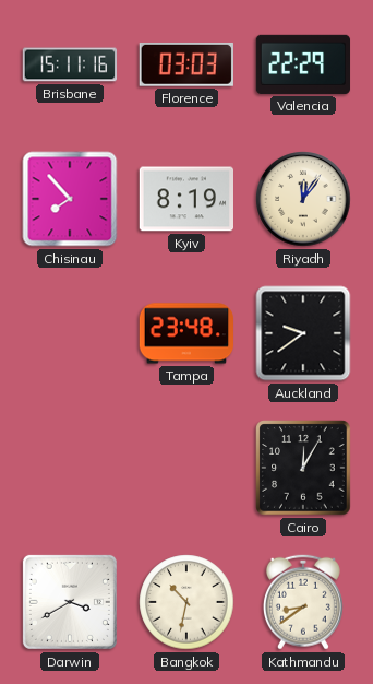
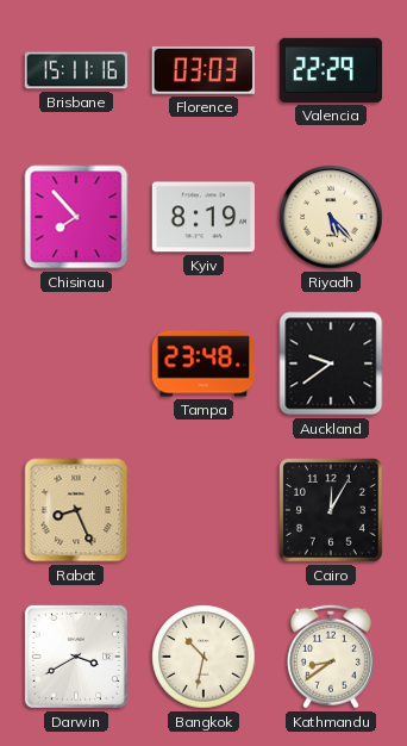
Riyadh: 12:06 -> 5:23
Rabat: none -> 8:26
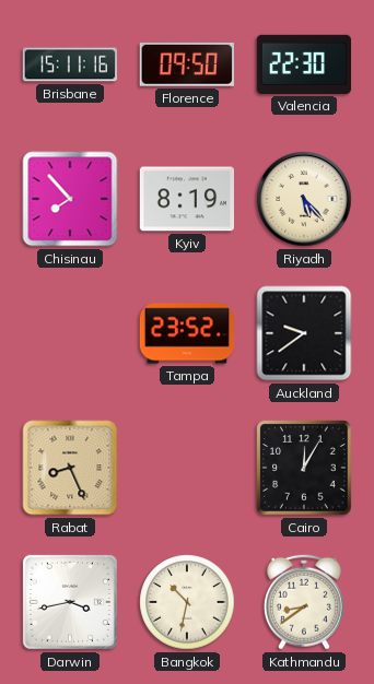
Florence: 03:03 -> 09:50
Valencia: 22:29 -> 22:30
Tampa: 23:48 -> 23:52
Darwin: 3:40 -> 3:43
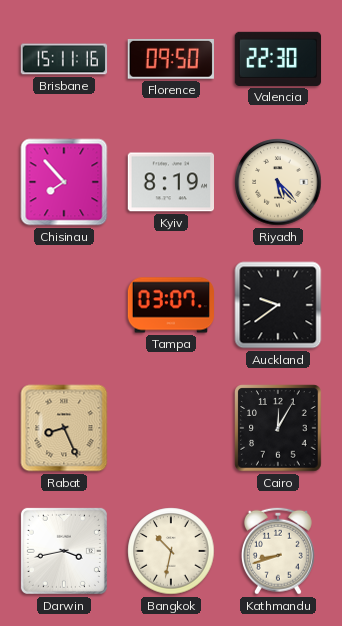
Tampa: 23:52 -> 03:07
Kathmandu: 8:39 -> 8:42
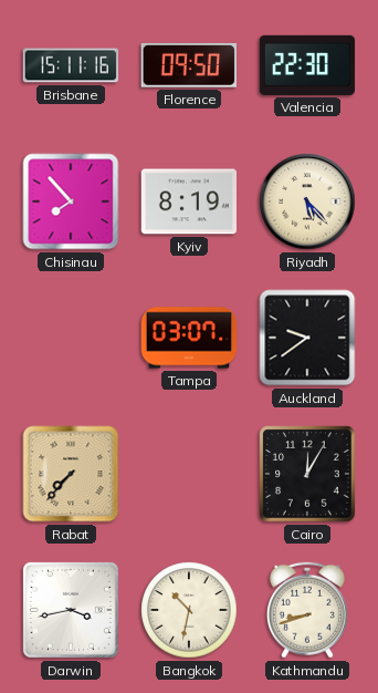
Rabat: 8:26 -> 7:37
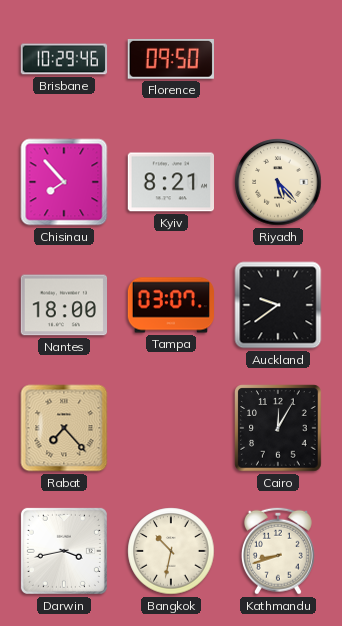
Brisbane: 15:11 -> 10:29
Valencia: 22:30 -> none
Kyiv: 8:19 -> 8:21
Nantes: none -> 18:00
Rabat: 7:37 -> 7:23
